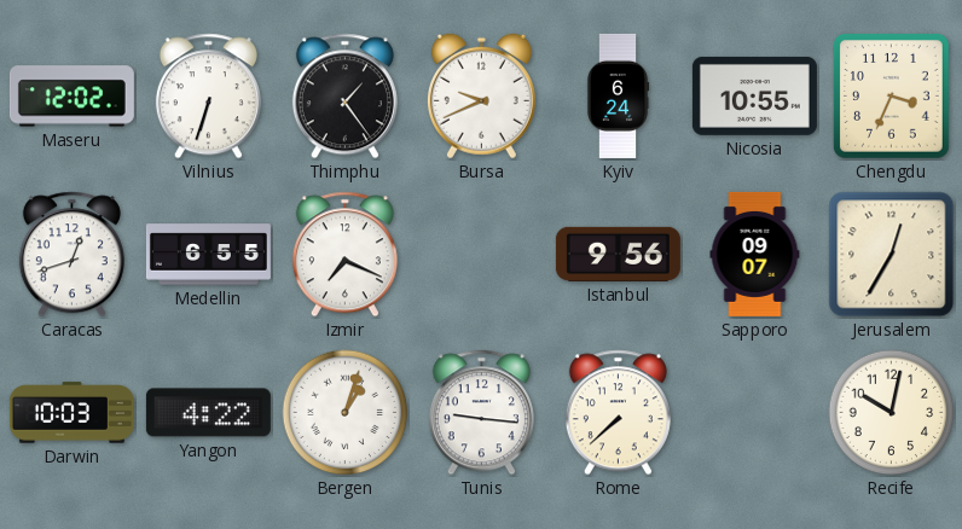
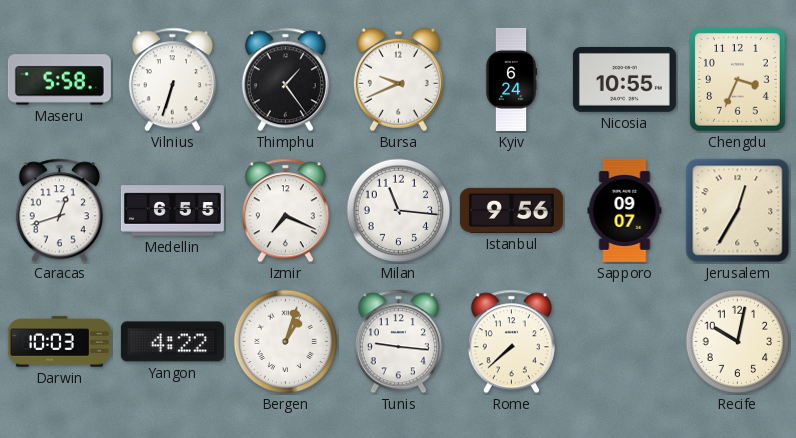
Maseru: 12:02 -> 5:58
Milan: none -> 11:16
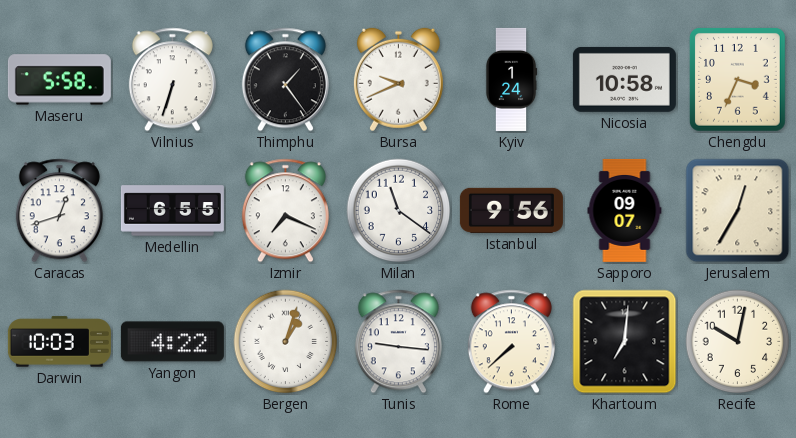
Kyiv: 6:24 -> 1:24
Nicosia: 10:55 -> 10:58
Milan: 11:16 -> 11:21
Khartoum: none -> 7:01
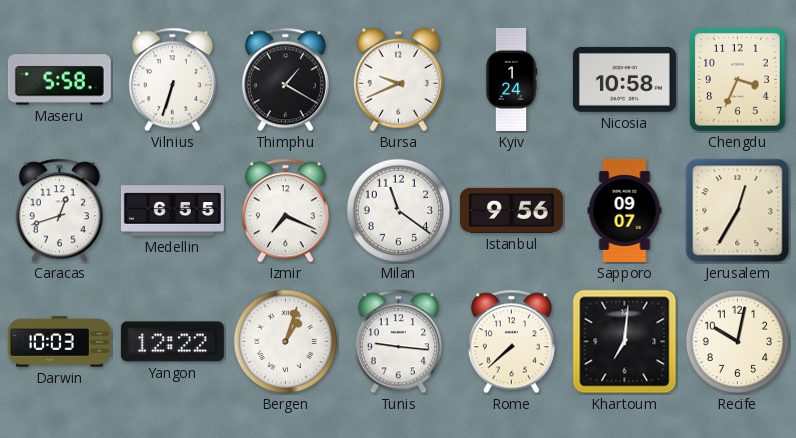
Thimphu: 1:24 -> 1:20
Yangon: 4:22 -> 12:22
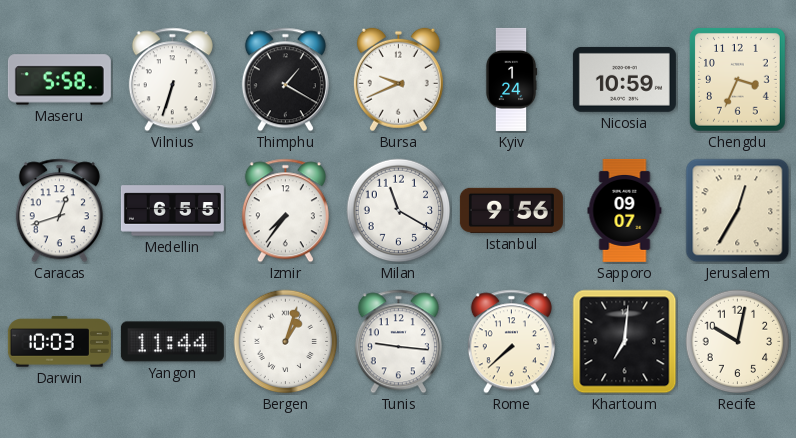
Nicosia: 10:58 -> 10:59
Izmir: 7:19 -> 7:36
Milan: 11:21 -> 11:20
Yangon: 12:22 -> 11:44
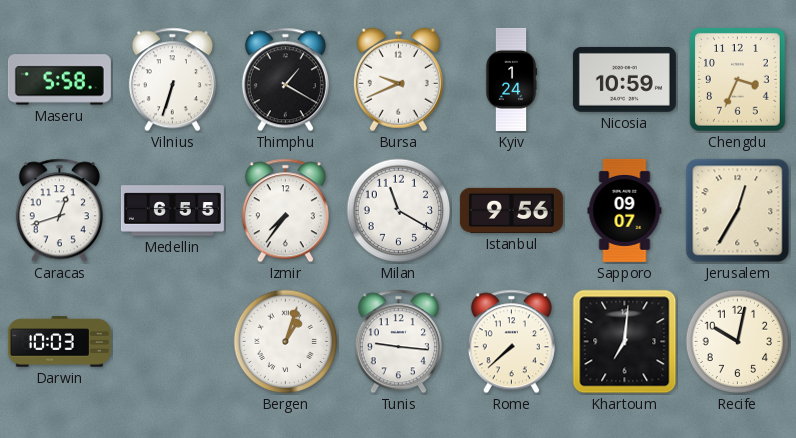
Yangon: 11:44 -> none
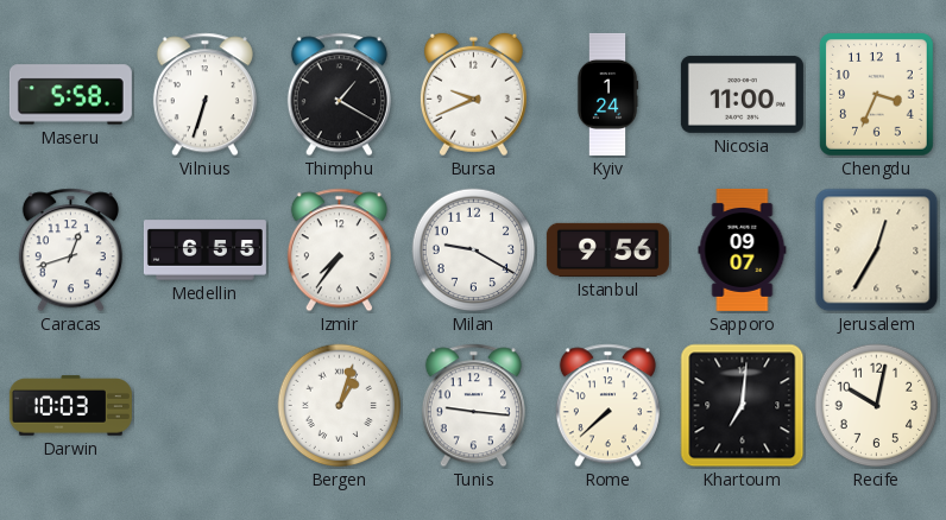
Nicosia: 10:59 -> 11:00
Milan: 11:20 -> 9:20
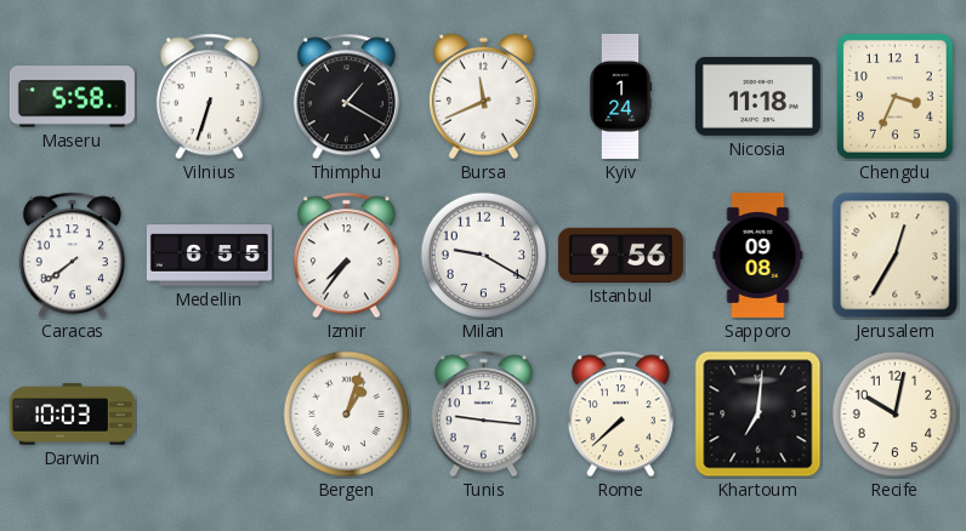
Bursa: 9:41 -> 11:41
Nicosia: 11:00 -> 11:18
Caracas: 12:42 -> 7:39
Sapporo: 09:07 -> 09:08
